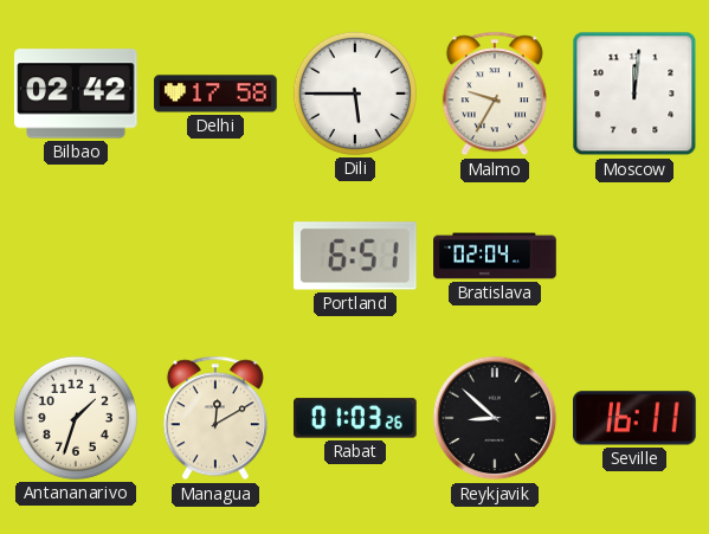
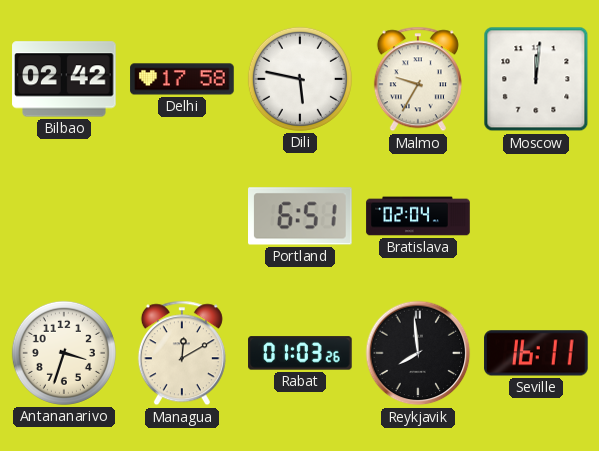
Dili: 5:45 -> 5:47
Antananarivo: 1:33 -> 3:33
Reykjavik: 8:52 -> 7:59
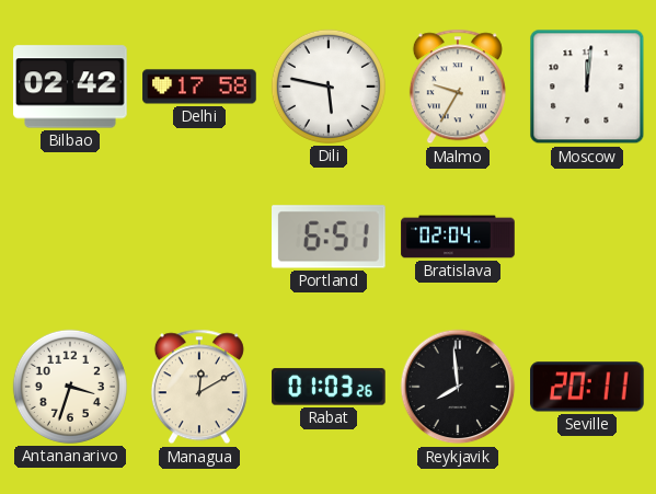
Seville: 16:11 -> 20:11
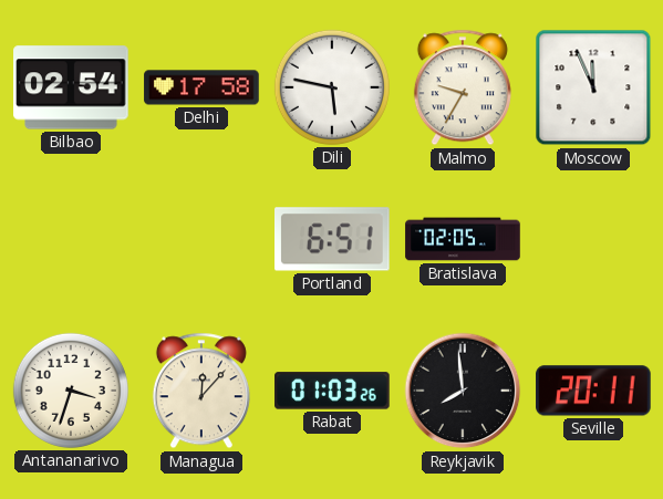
Bilbao: 02:42 -> 02:54
Moscow: 12:01 -> 11:56
Bratislava: 02:04 -> 02:05
Managua: 12:10 -> 12:07
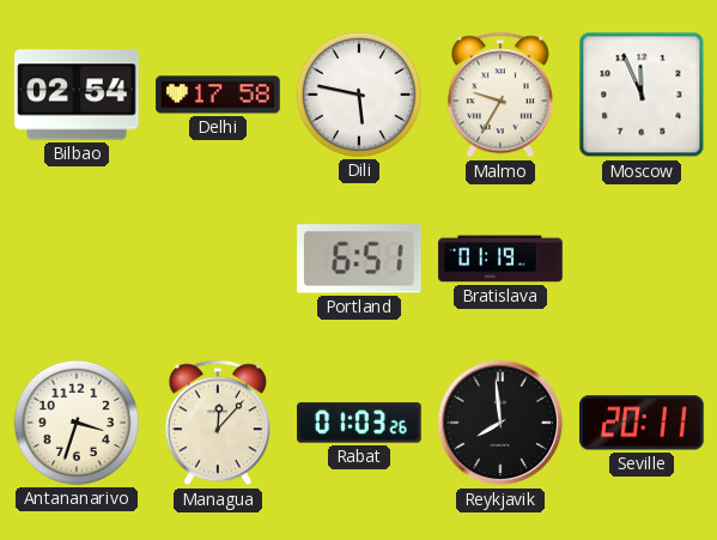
Bratislava: 02:05 -> 01:19
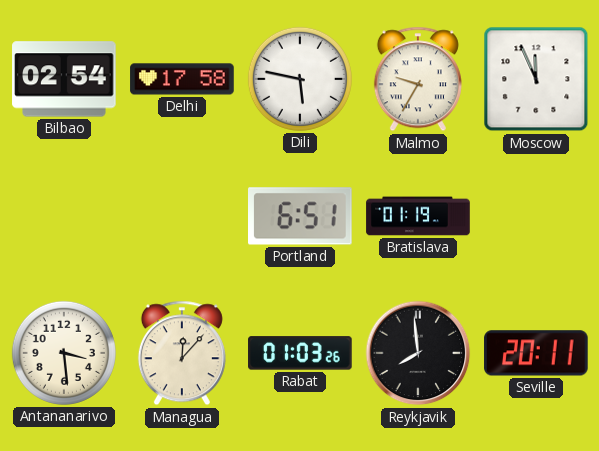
Antananarivo: 3:33 -> 3:29
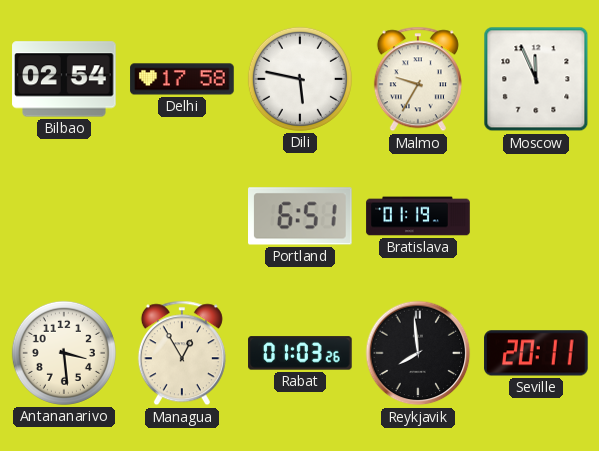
Managua: 12:07 -> 12:55
